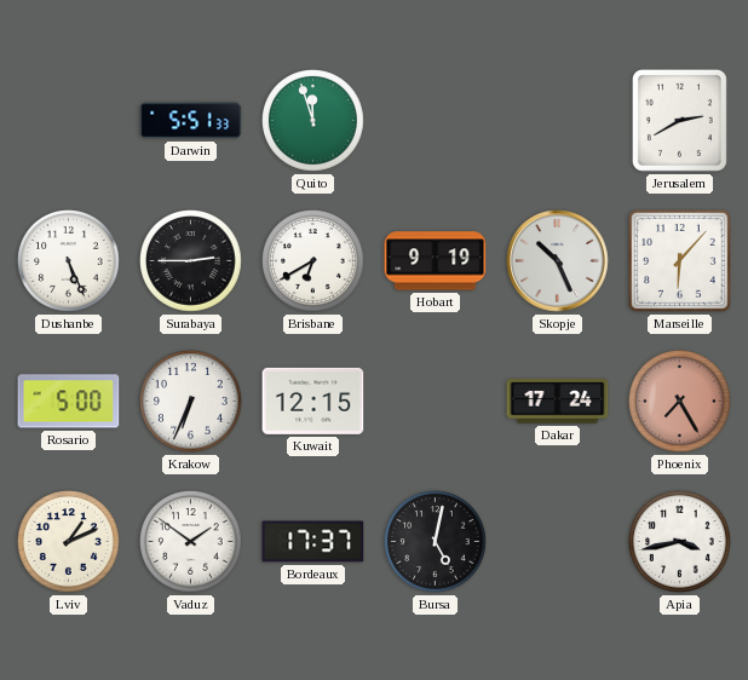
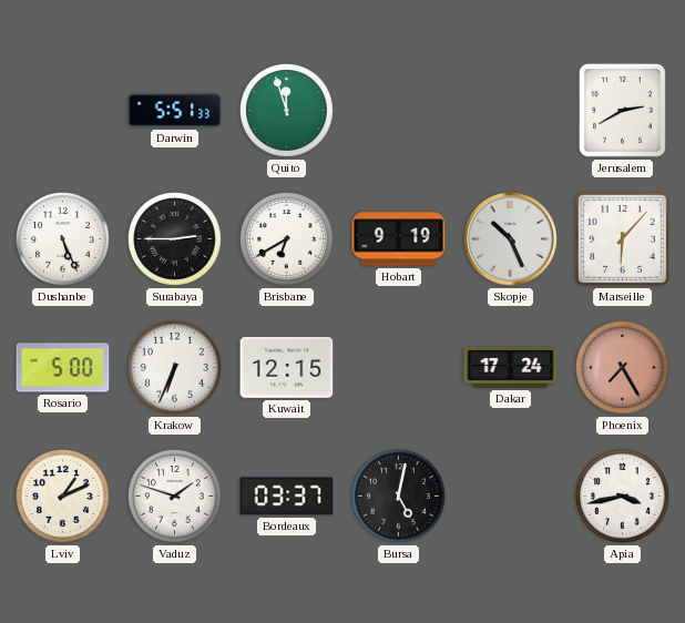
Vaduz: 1:51 -> 1:48
Bordeaux: 17:37 -> 03:37
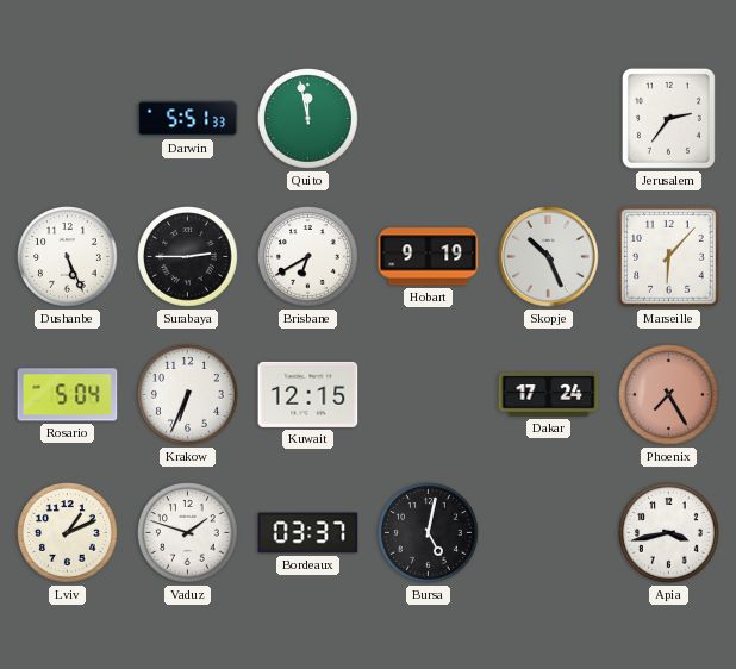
Quito: 11:57 -> 11:58
Jerusalem: 2:40 -> 2:36
Rosario: 5:00 -> 5:04
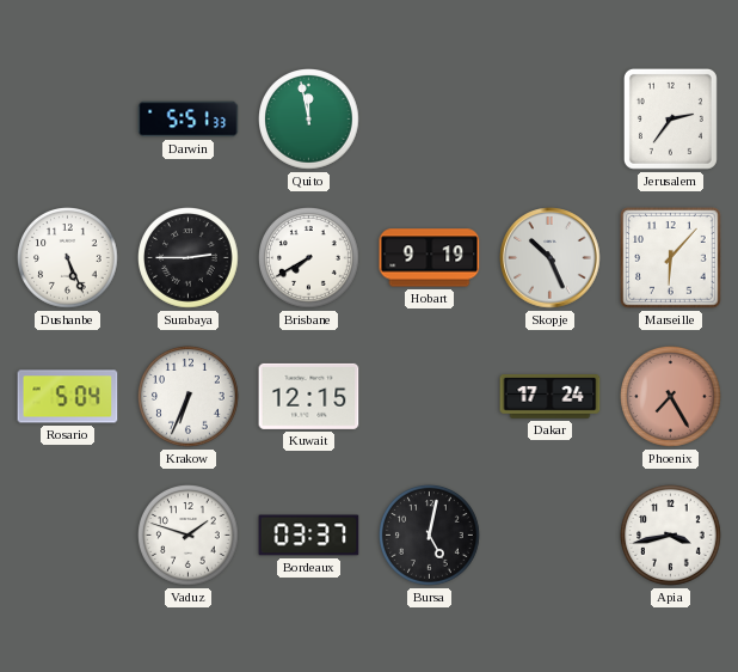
Brisbane: 6:40 -> 7:40
Lviv: 1:11 -> none
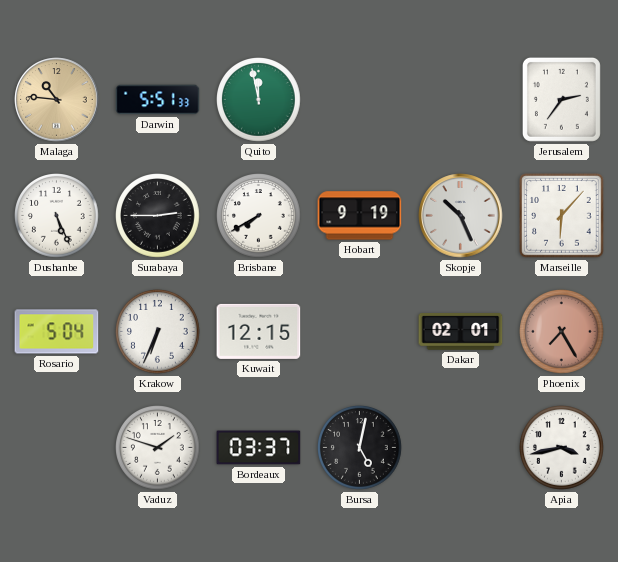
Malaga: none -> 10:46
Dakar: 17:24 -> 02:01
